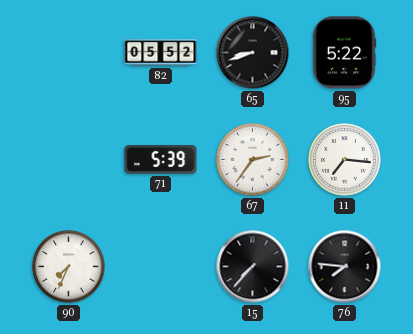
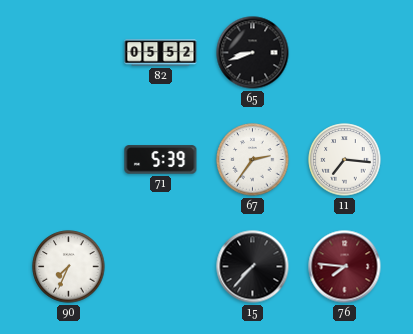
95: 5:22 -> none
76 dial: black -> burgundy
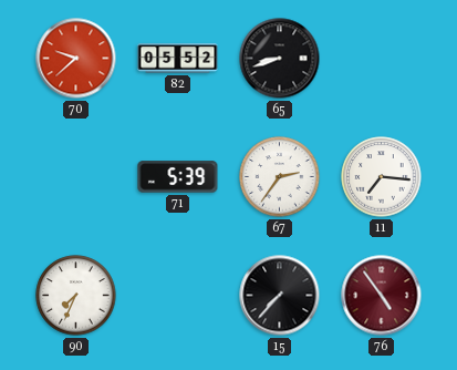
70: none -> 9:38
76: 7:46 -> 4:54
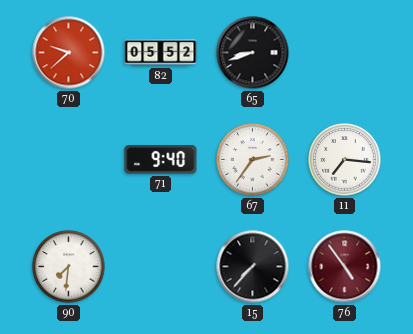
71: 5:39 -> 9:40
90: 7:34 -> 7:31
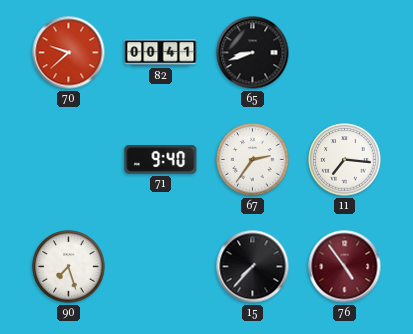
82: 05:52 -> 00:41
90: 7:31 -> 7:27
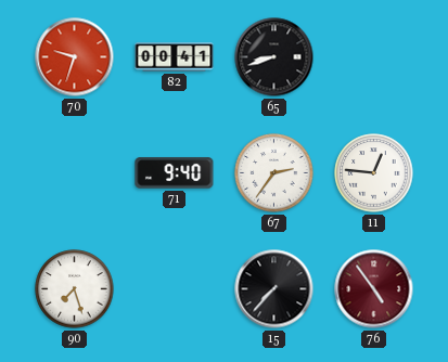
70: 9:38 -> 9:33
11: 7:16 -> 12:46
